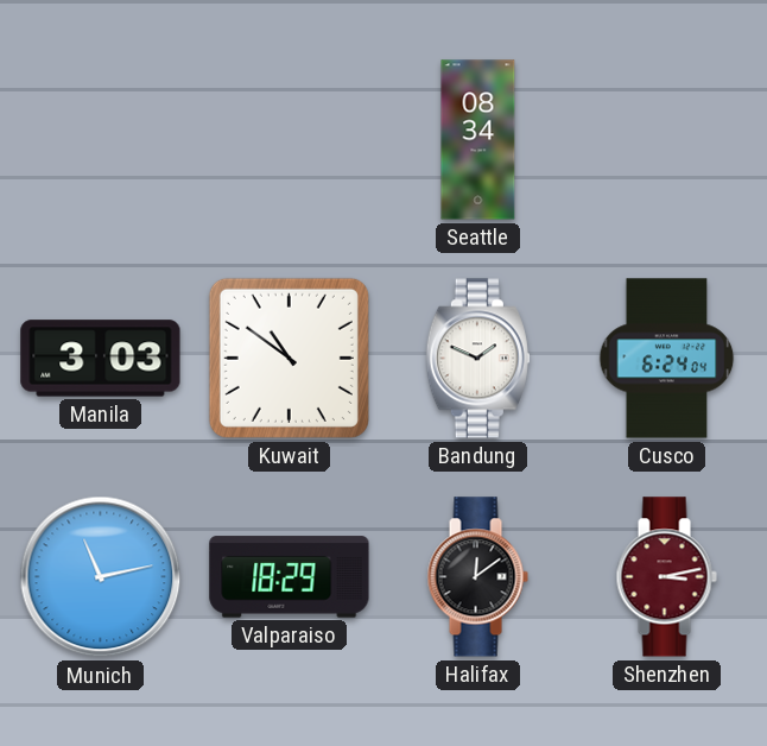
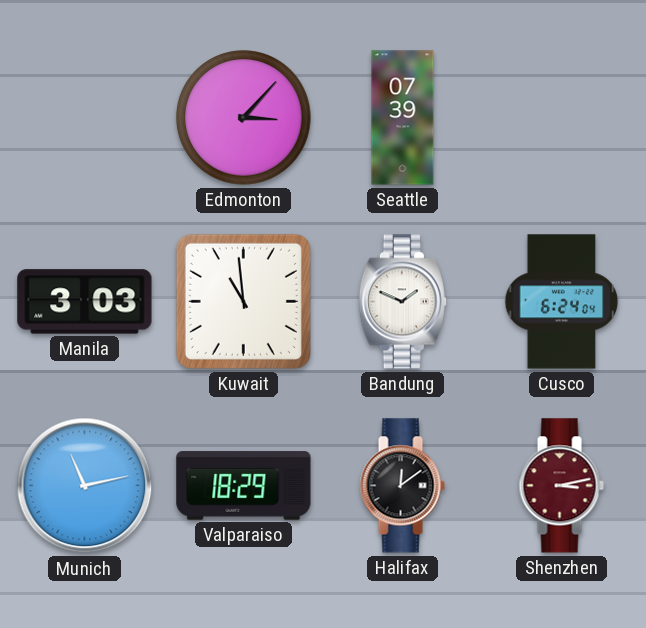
Edmonton: none -> 3:07
Seattle: 08:34 -> 07:39
Kuwait: 10:51 -> 10:59
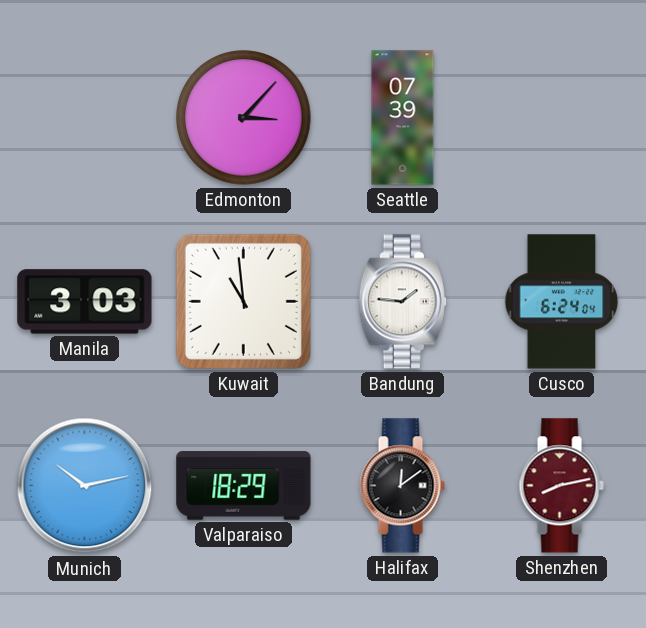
Bandung: 1:49 -> 1:46
Munich: 11:13 -> 10:13
Shenzhen: 3:13 -> 8:13
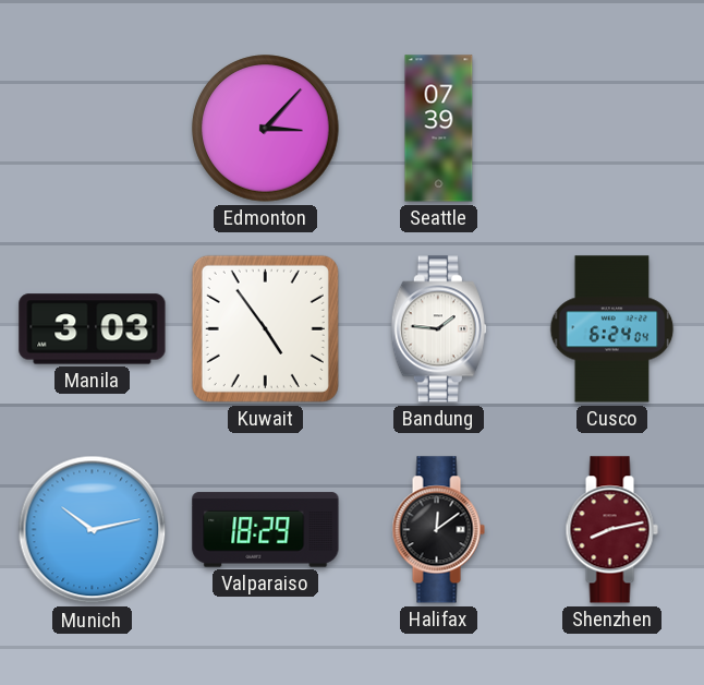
Kuwait: 10:59 -> 4:54
